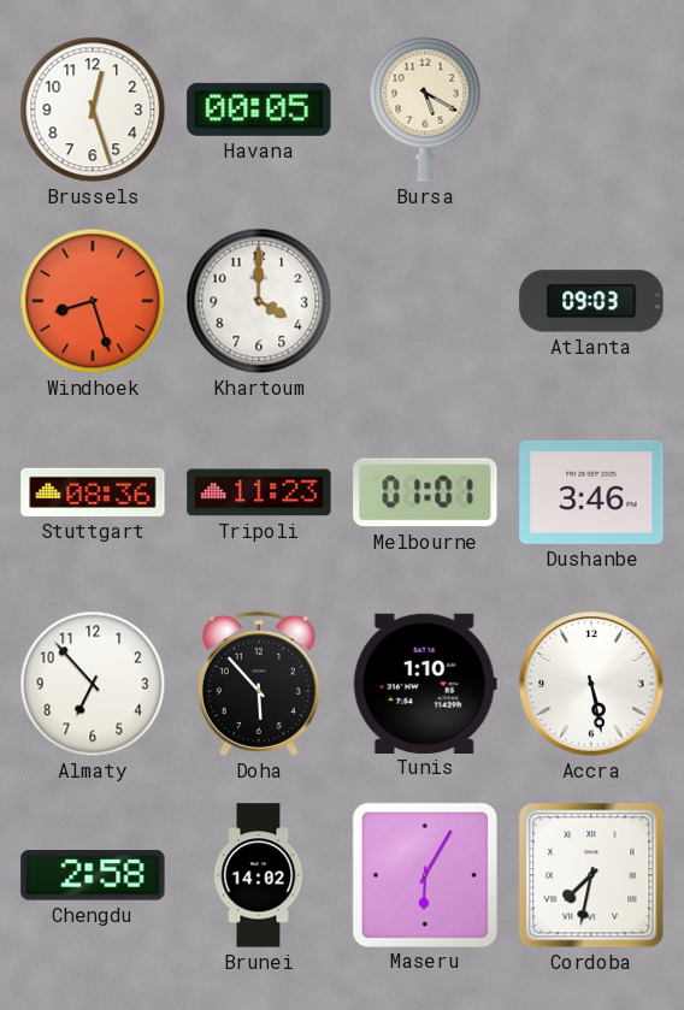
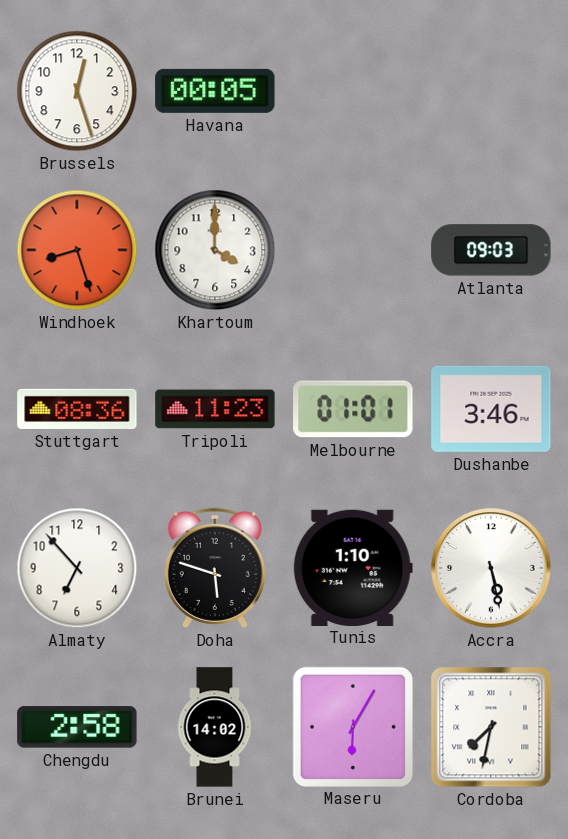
Bursa: 5:20 -> none
Doha: 5:53 -> 5:48
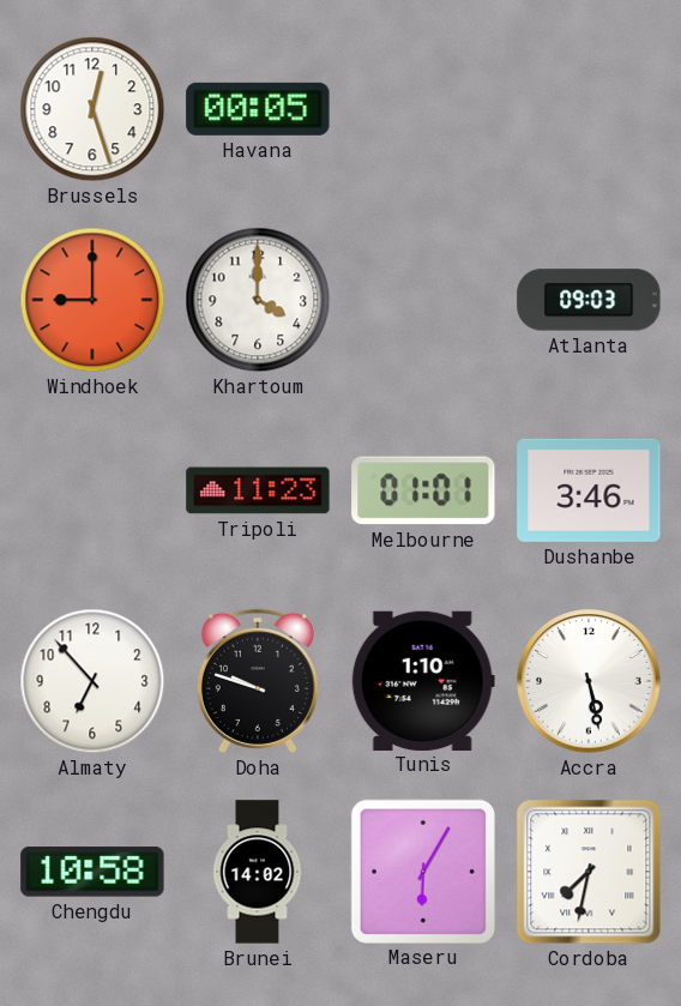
Windhoek: 8:27 -> 9:00
Stuttgart: 08:36 -> none
Doha: 5:48 -> 9:48
Chengdu: 2:58 -> 10:58
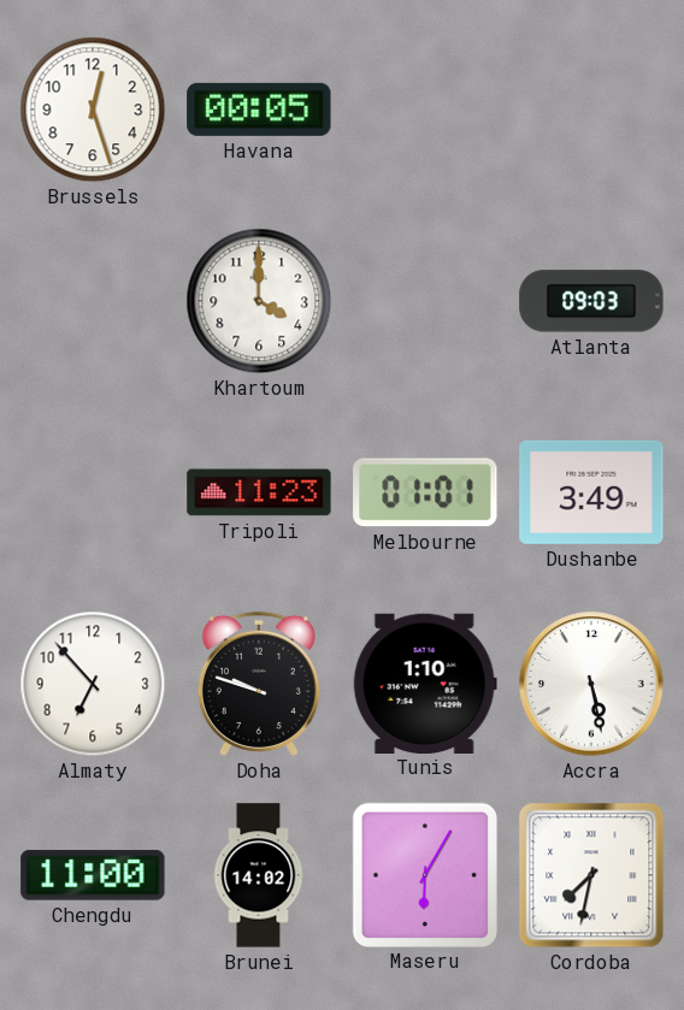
Windhoek: 9:00 -> none
Dushanbe: 3:46 -> 3:49
Chengdu: 10:58 -> 11:00
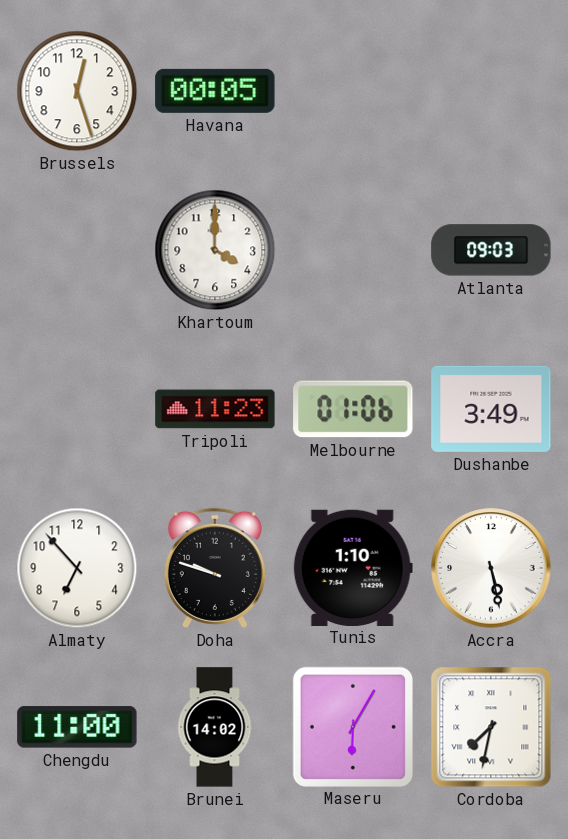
Melbourne: 01:01 -> 01:06
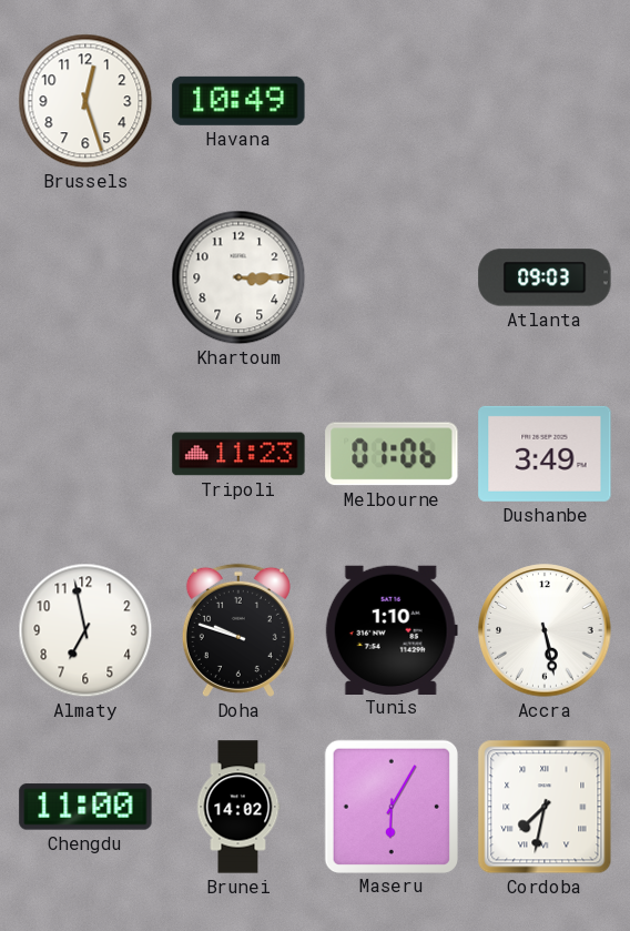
Havana: 00:05 -> 10:49
Khartoum: 4:00 -> 3:15
Almaty: 6:53 -> 6:58
